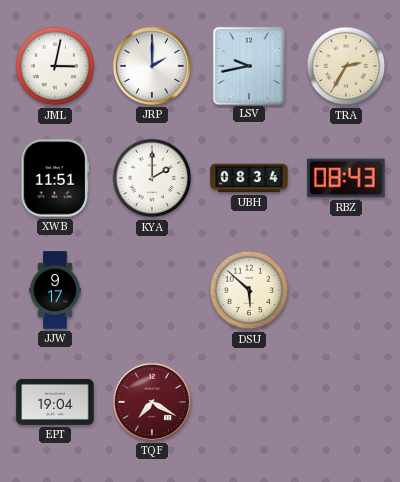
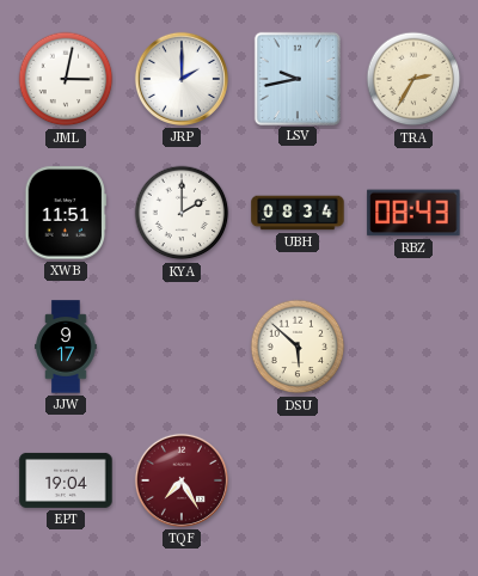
TQF: 7:20 -> 7:25
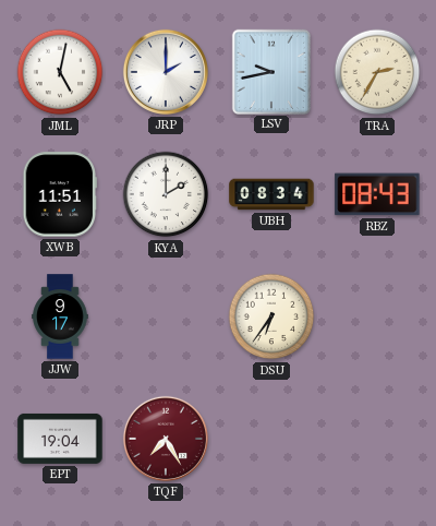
JML: 3:02 -> 5:02
DSU: 5:52 -> 6:36
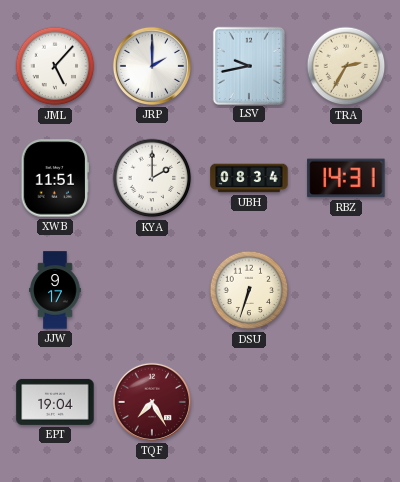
JML: 5:02 -> 5:07
RBZ: 08:43 -> 14:31
DSU: 6:36 -> 6:33
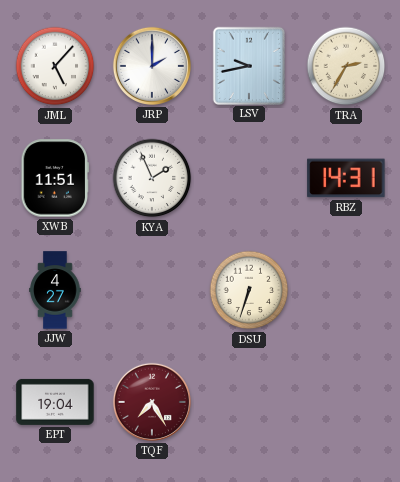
KYA: 2:00 -> 1:56
UBH: 08:34 -> none
JJW: 9:17 -> 4:27
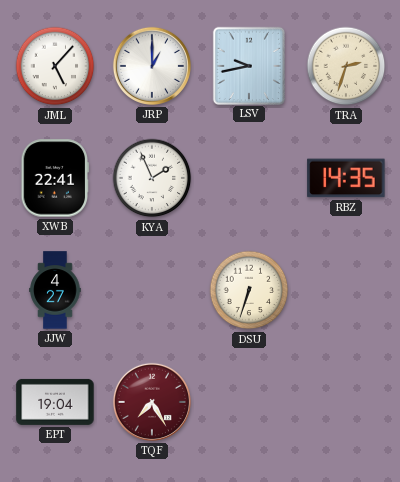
JRP: 2:00 -> 1:00
TRA: 2:35 -> 2:33
XWB: 11:51 -> 22:41
RBZ: 14:31 -> 14:35
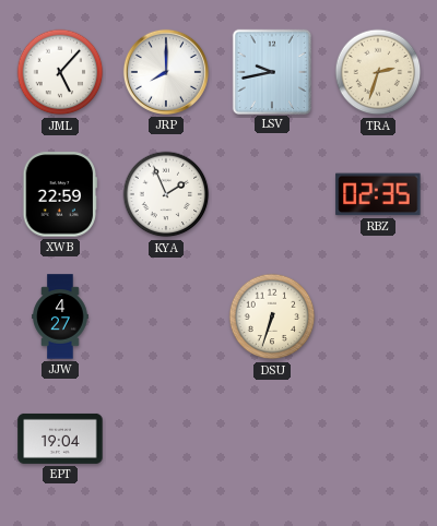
JRP: 1:00 -> 8:00
XWB: 22:41 -> 22:59
RBZ: 14:35 -> 02:35
TQF: 7:25 -> none
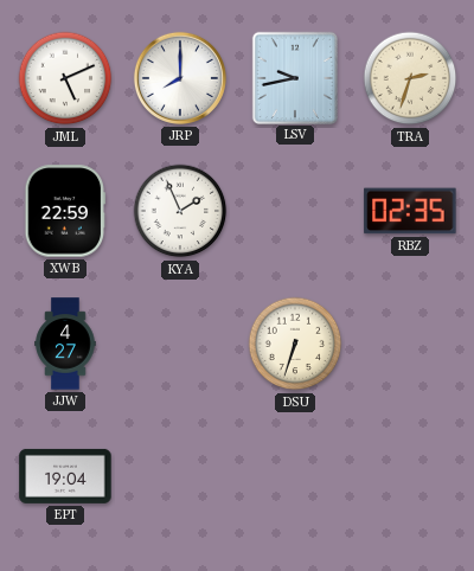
JML: 5:07 -> 5:11
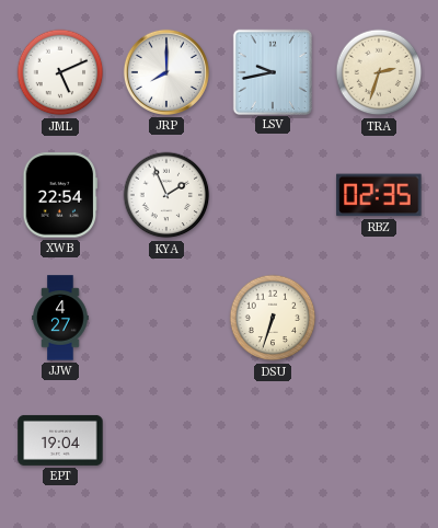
XWB: 22:59 -> 22:54
